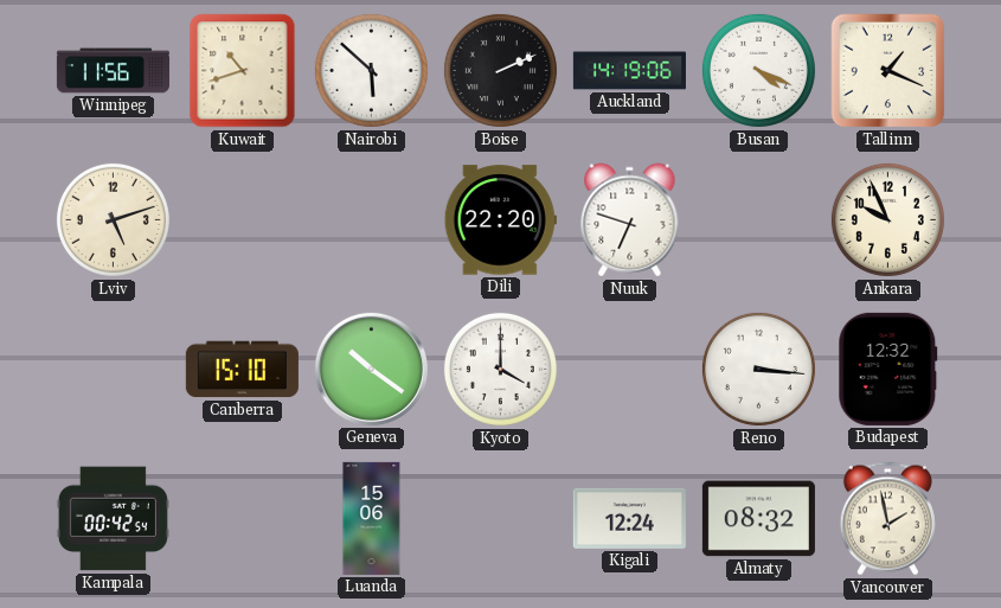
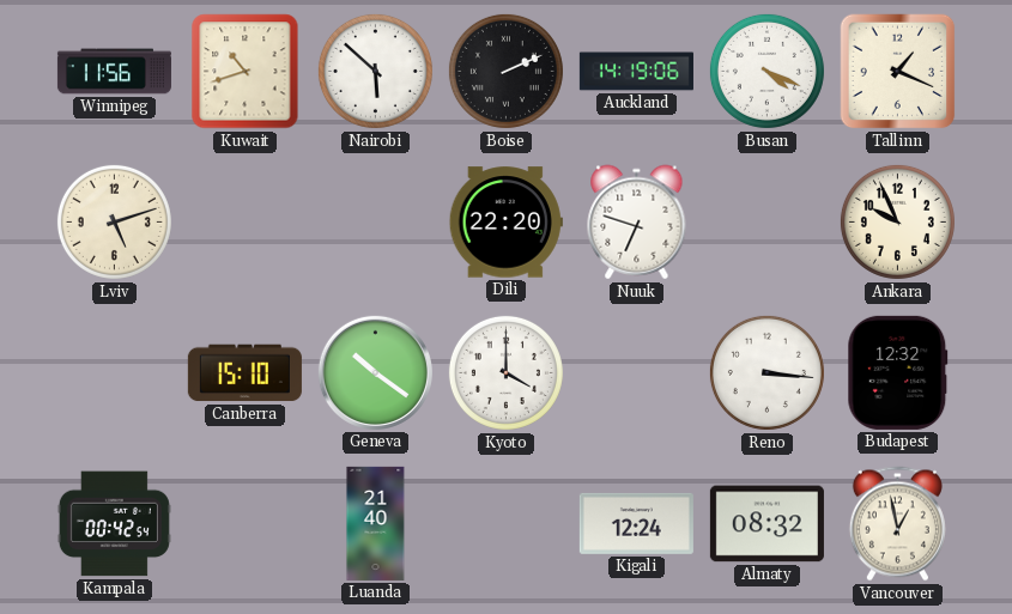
Luanda: 15:06 -> 21:40
Vancouver: 1:58 -> 12:58
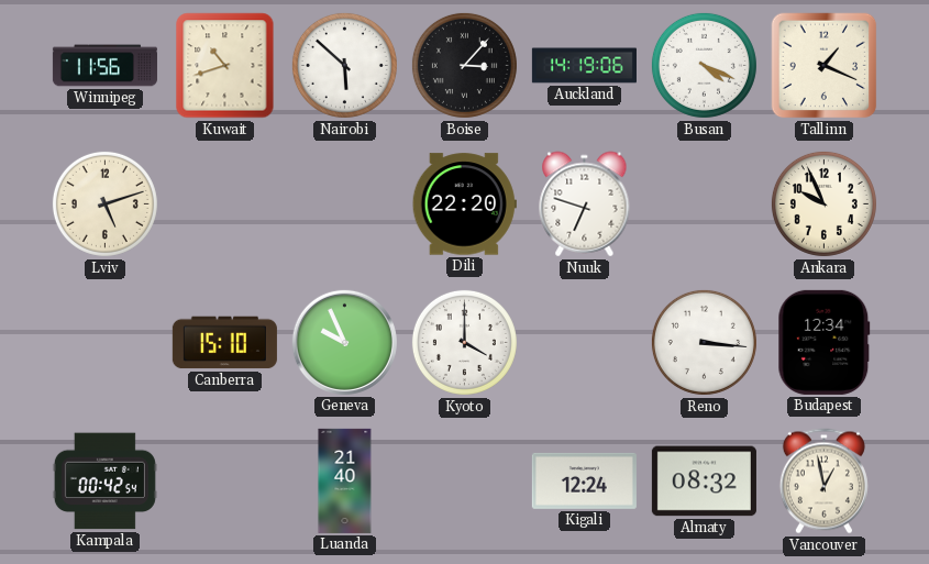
Boise: 2:11 -> 3:07
Geneva: 10:21 -> 9:56
Budapest: 12:32 -> 12:34
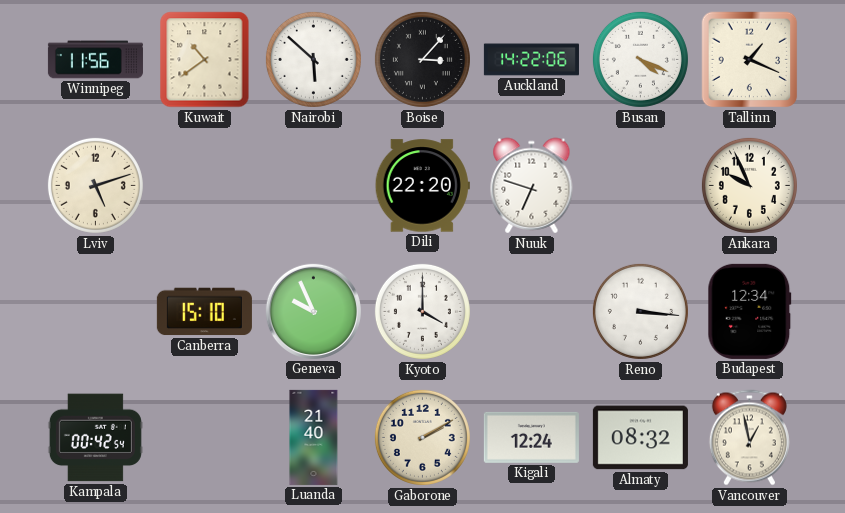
Kuwait: 10:42 -> 10:39
Auckland: 14:19 -> 14:22
Gaborone: none -> 2:10
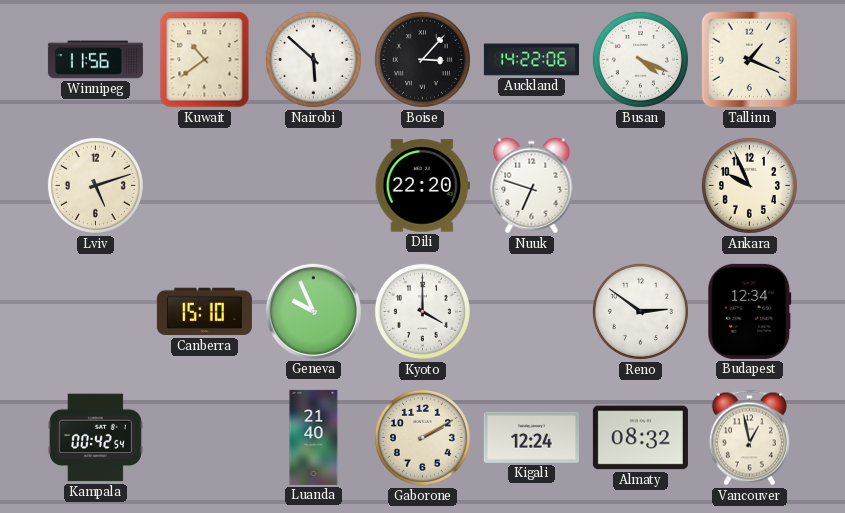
Reno: 3:16 -> 2:51
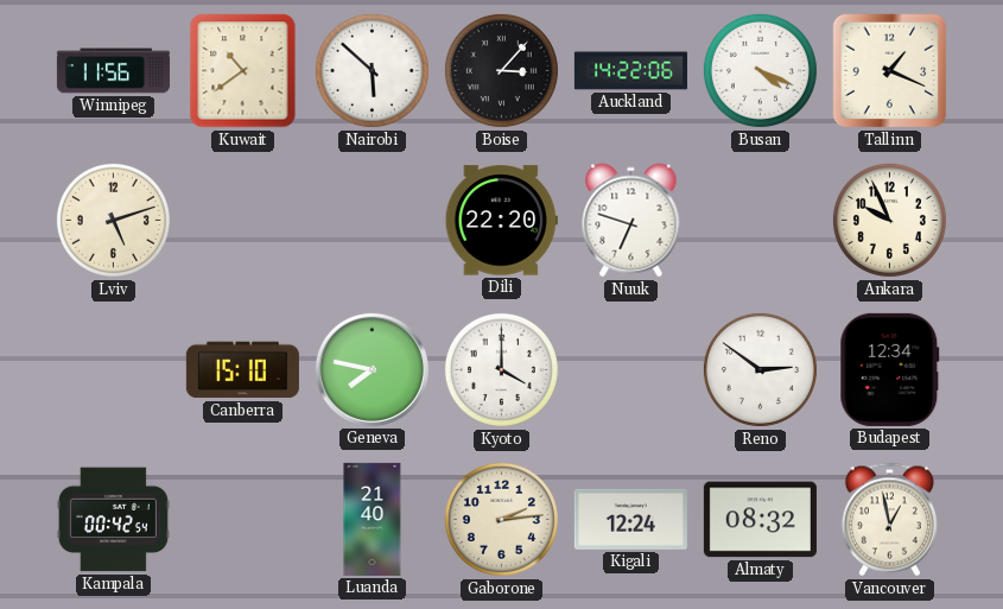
Geneva: 9:56 -> 7:47
Gaborone: 2:10 -> 2:14
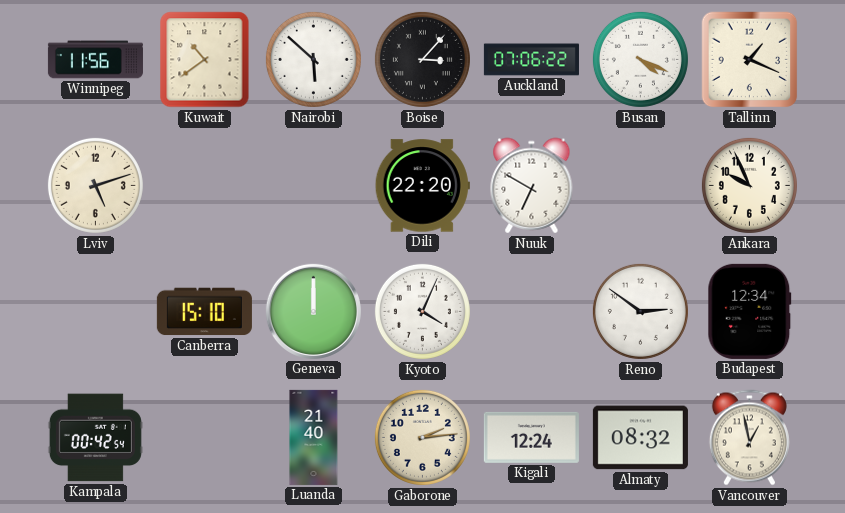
Auckland: 14:22 -> 07:06
Nuuk: 6:48 -> 6:50
Geneva: 7:47 -> 12:00
Kyoto: 4:00 -> 4:04
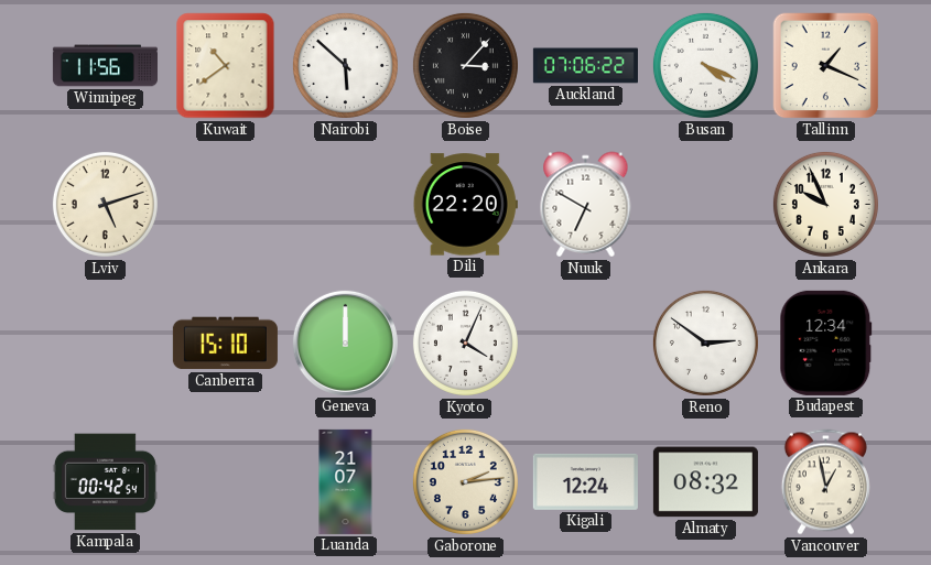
Luanda: 21:40 -> 21:07
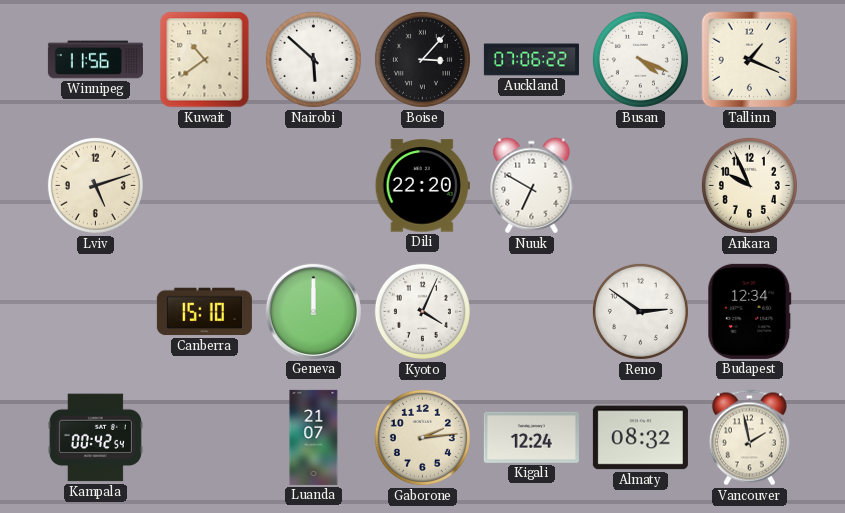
Vancouver: 12:58 -> 1:58
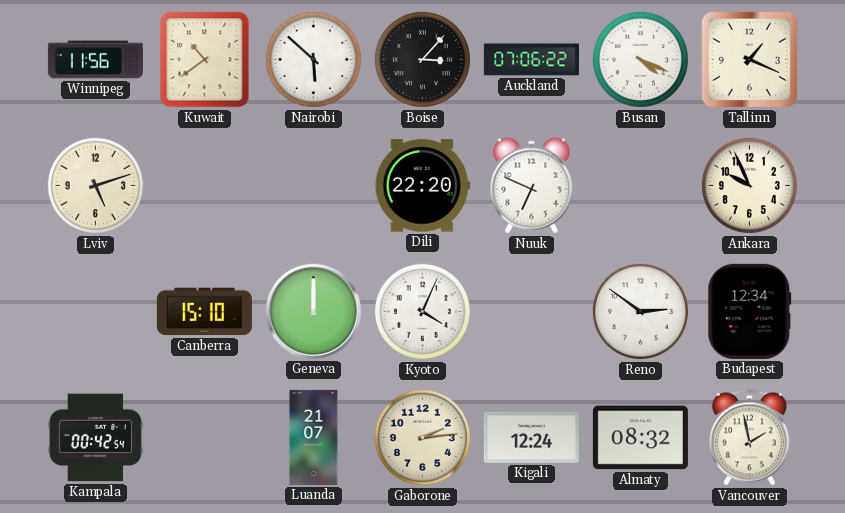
Nuuk: 6:50 -> 6:49
